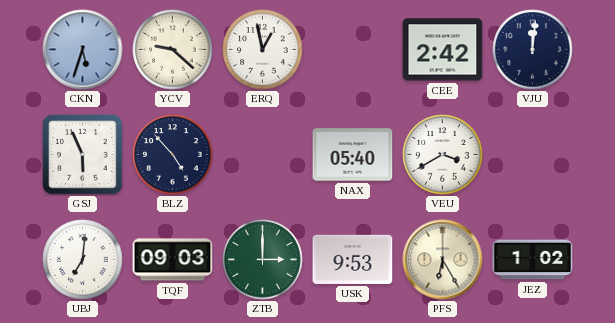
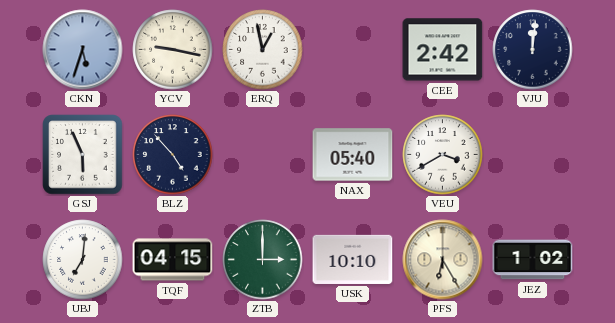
YCV: 9:22 -> 9:17
TQF: 09:03 -> 04:15
USK: 9:53 -> 10:10
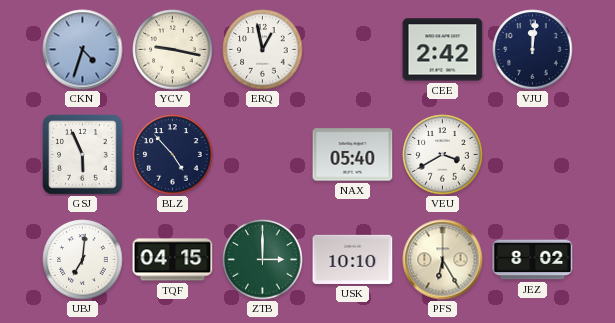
CKN: 5:33 -> 4:33
JEZ: 1:02 -> 8:02
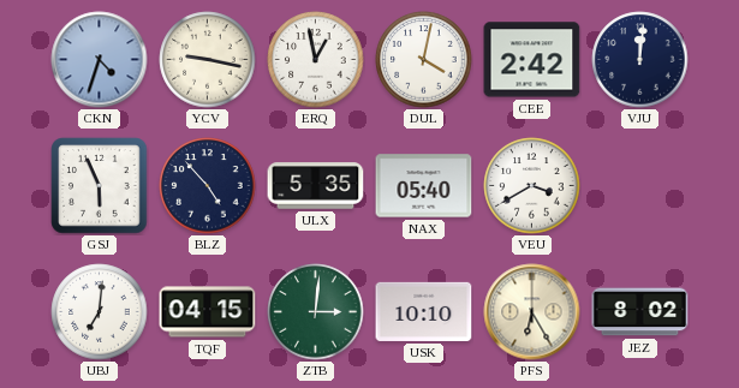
DUL: none -> 4:02
ULX: none -> 5:35
ZTB: 3:00 -> 3:01
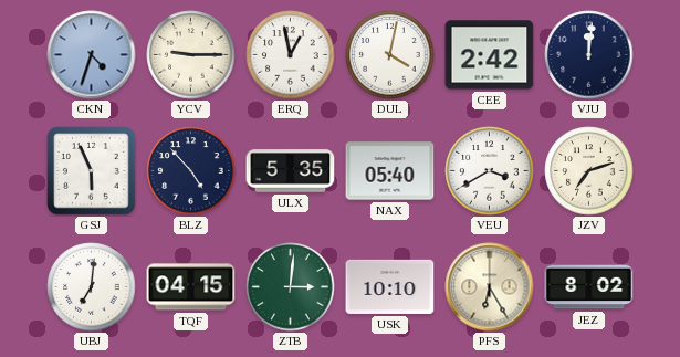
YCV: 9:17 -> 9:15
JZV: none -> 7:12
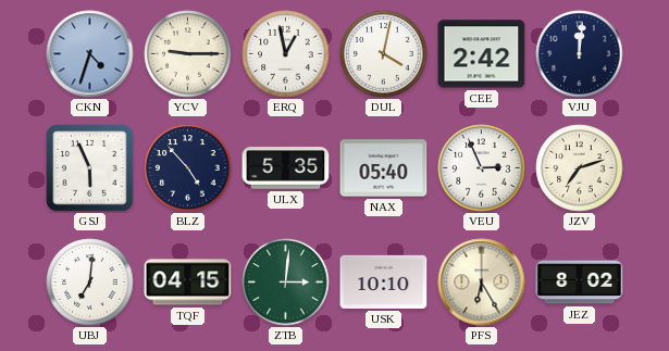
VEU: 3:40 -> 2:56
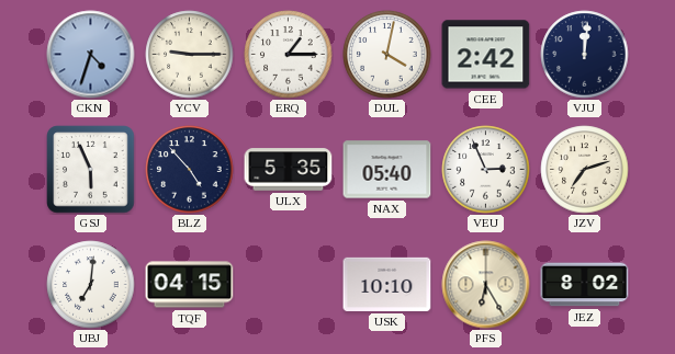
ERQ: 12:58 -> 1:15
ZTB: 3:01 -> none
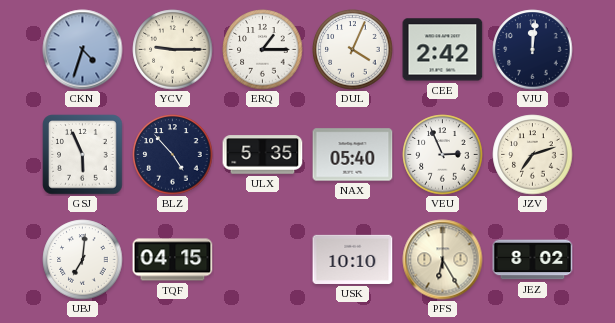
DUL: 4:02 -> 4:04
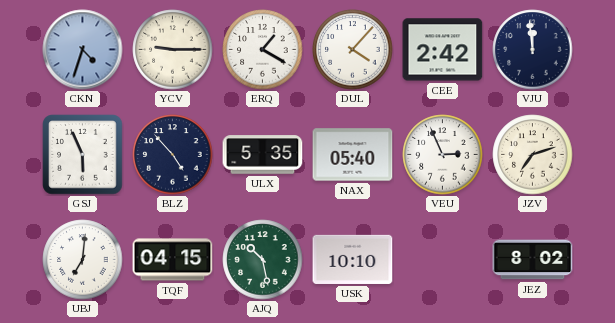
ERQ: 1:15 -> 1:20
DUL: 4:04 -> 4:07
VJU: 12:01 -> 11:59
AJQ: none -> 10:28
PFS: 6:25 -> none
